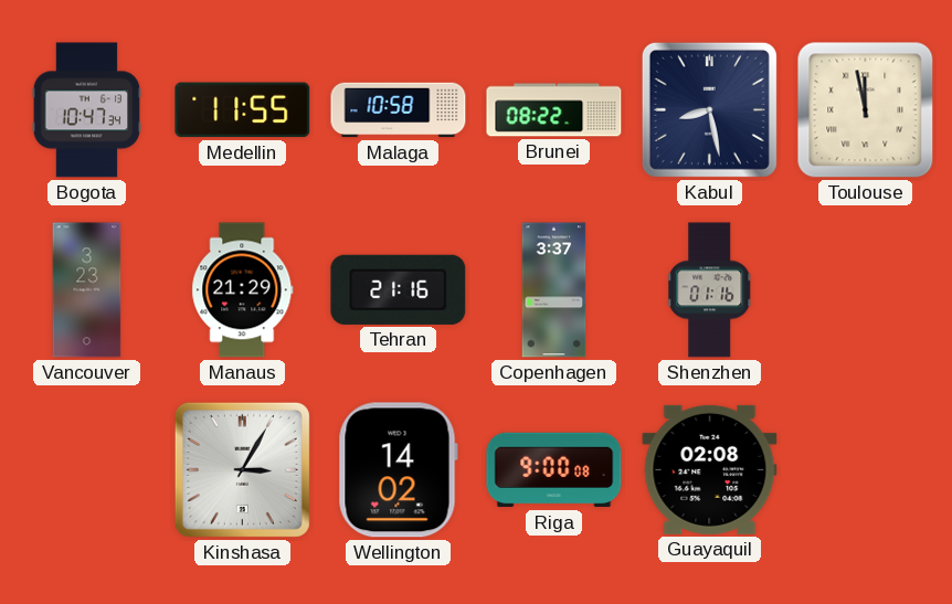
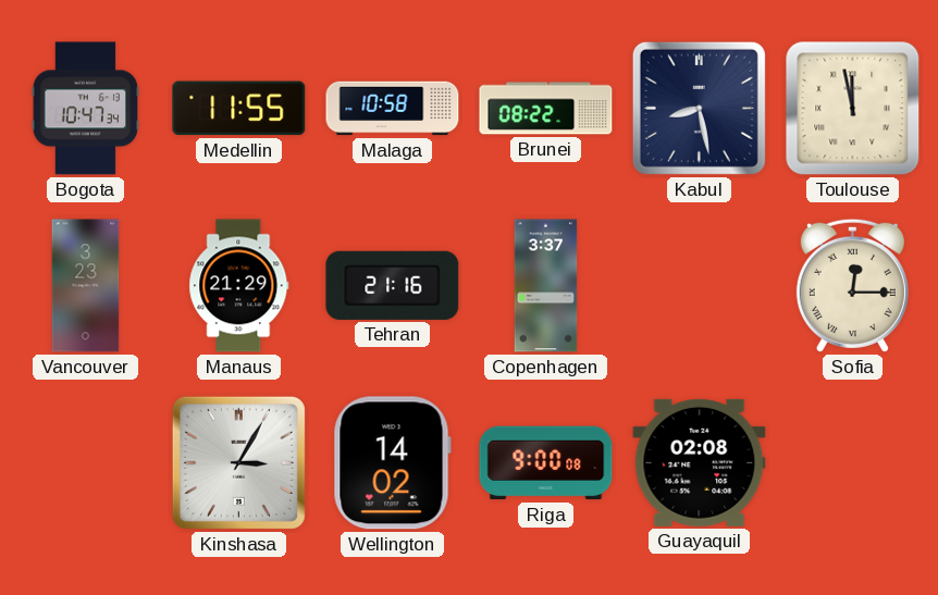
Shenzhen: 01:16 -> none
Sofia: none -> 12:15
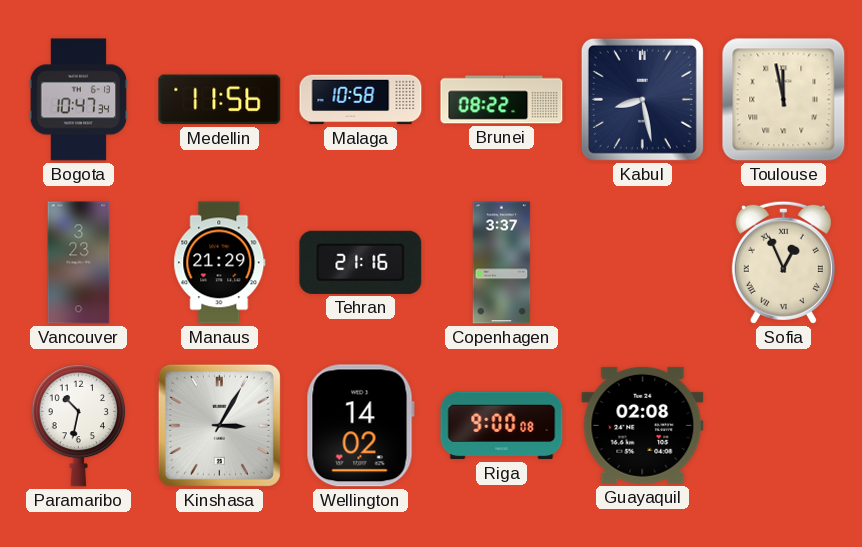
Medellin: 11:55 -> 11:56
Sofia: 12:15 -> 12:56
Paramaribo: none -> 10:32
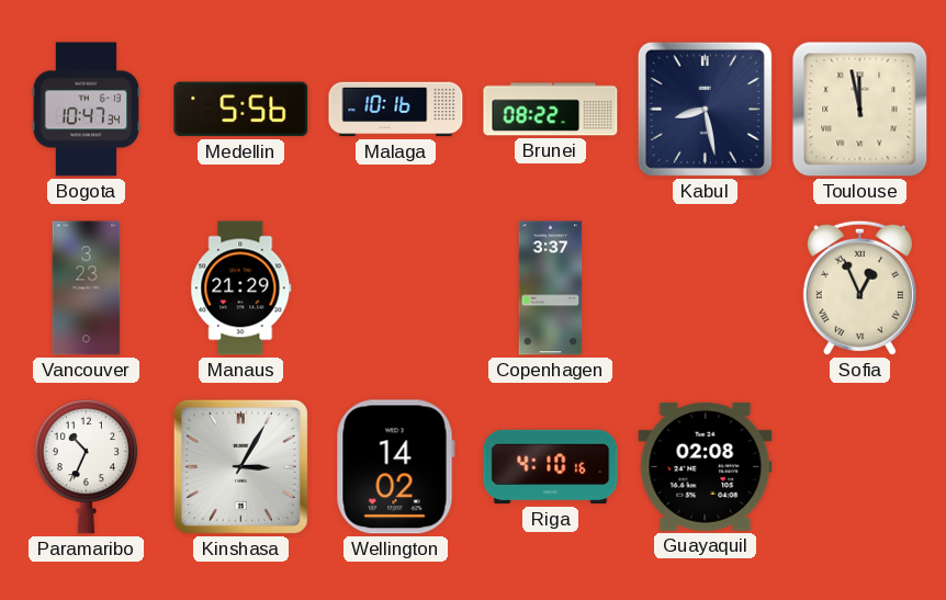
Medellin: 11:56 -> 5:56
Malaga: 10:58 -> 10:16
Tehran: 21:16 -> none
Paramaribo: 10:32 -> 10:34
Riga: 9:00 -> 4:10
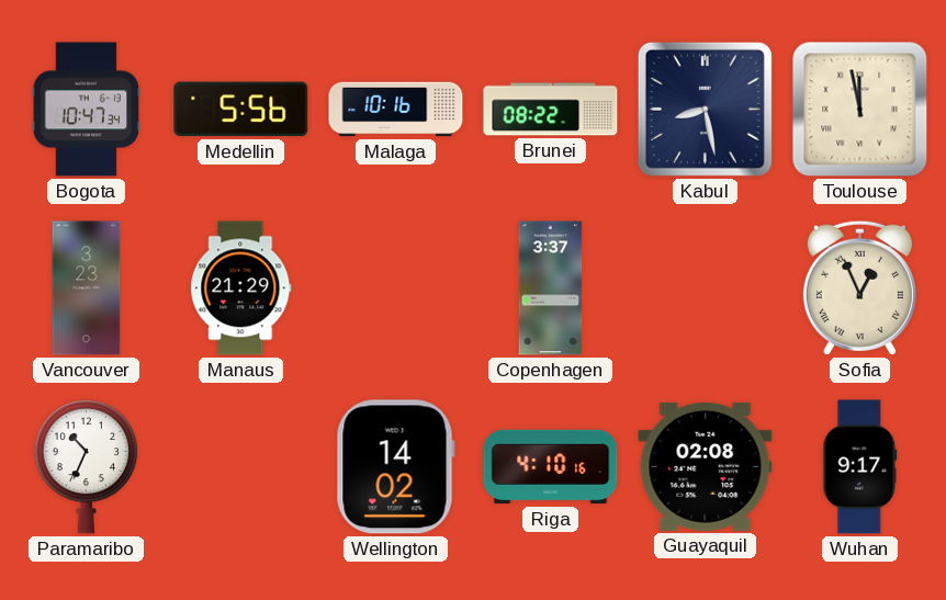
Kinshasa: 3:05 -> none
Wuhan: none -> 9:17
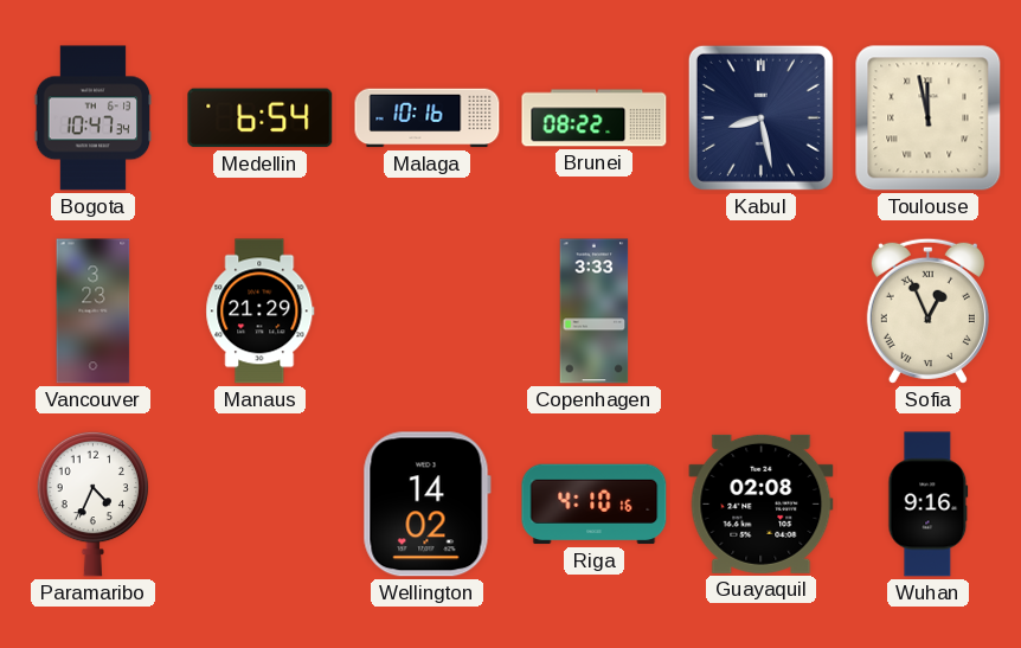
Medellin: 5:56 -> 6:54
Copenhagen: 3:37 -> 3:33
Paramaribo: 10:34 -> 4:34
Wuhan: 9:17 -> 9:16
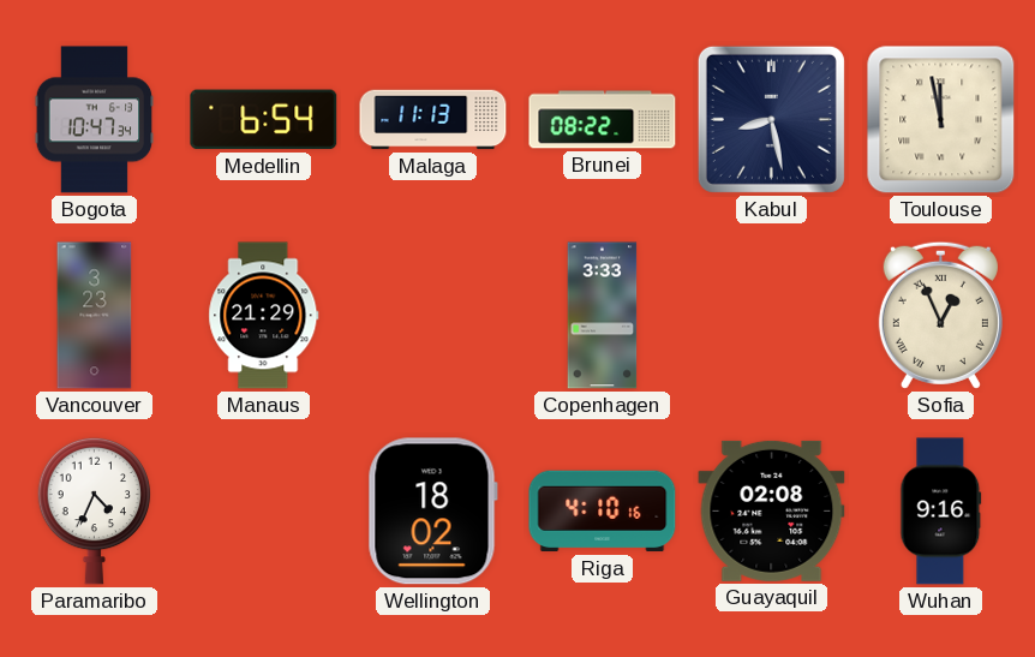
Malaga: 10:16 -> 11:13
Wellington: 14:02 -> 18:02
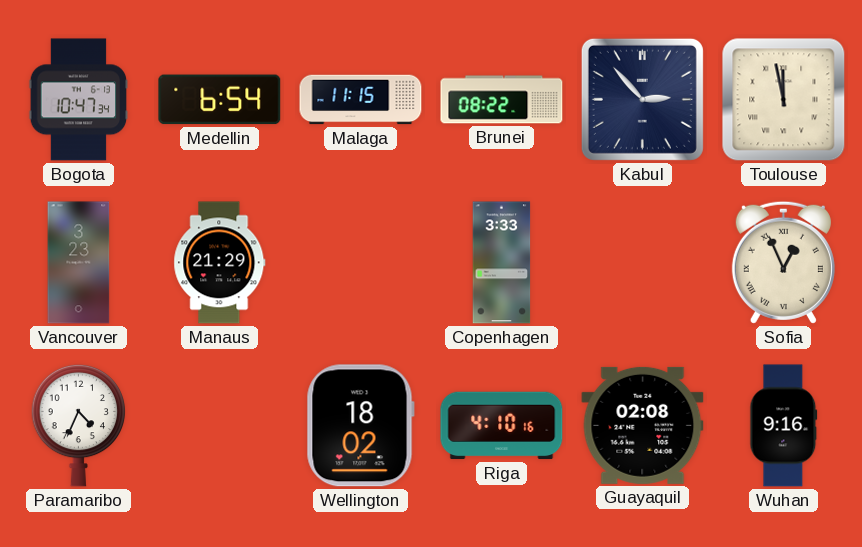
Malaga: 11:13 -> 11:15
Kabul: 8:28 -> 2:53
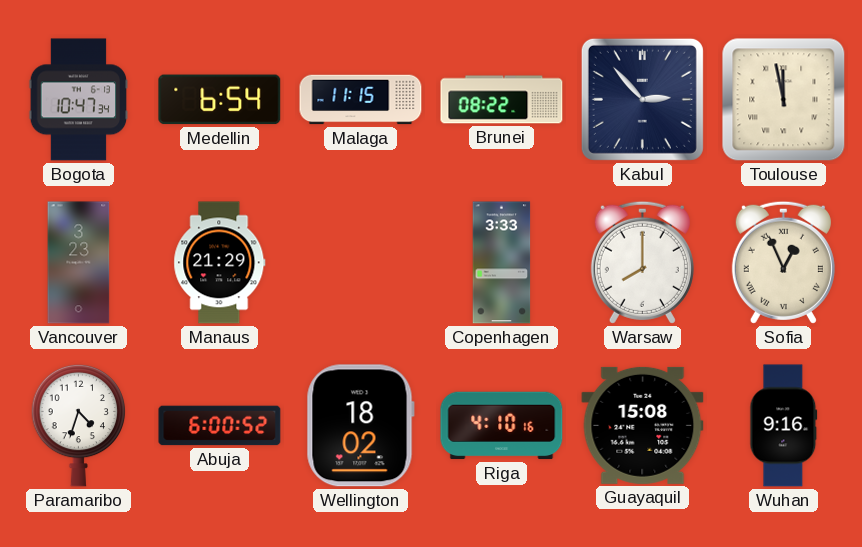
Warsaw: none -> 8:00
Paramaribo: 4:34 -> 4:33
Abuja: none -> 6:00
Guayaquil: 02:08 -> 15:08
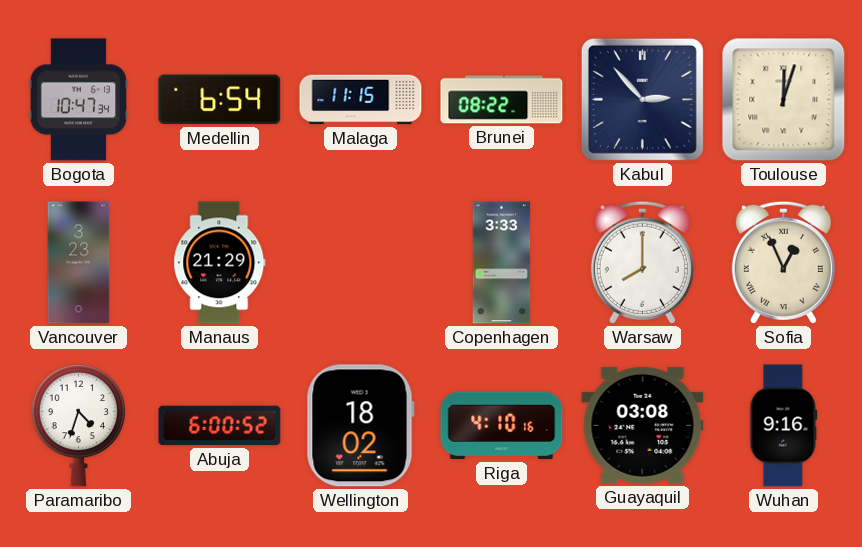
Toulouse: 11:58 -> 12:03
Guayaquil: 15:08 -> 03:08
